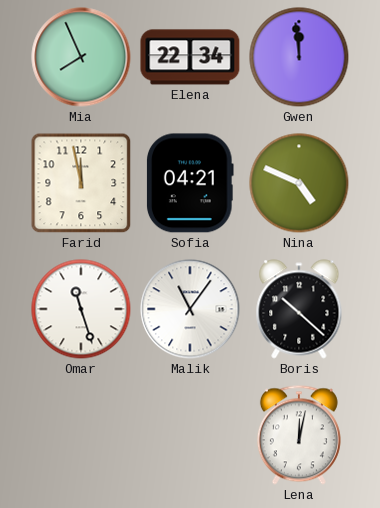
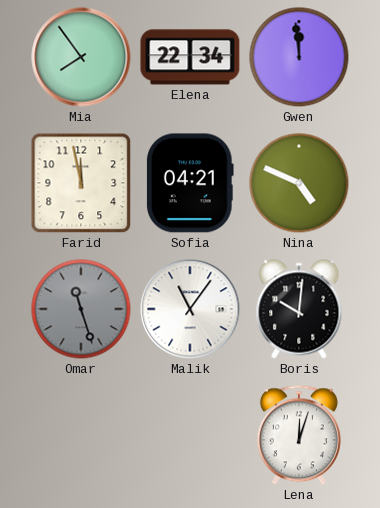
Mia: 7:56 -> 7:54
Omar dial: white -> grey
Boris: 10:22 -> 10:01
Lena: 12:02 -> 12:03
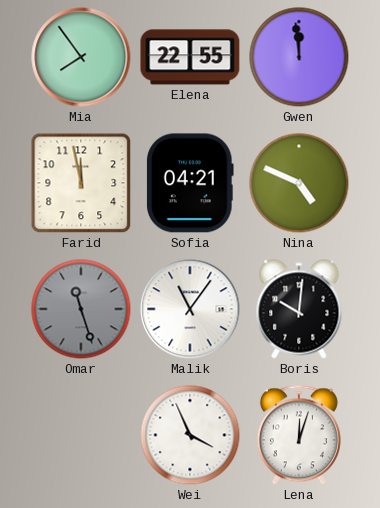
Elena: 22:34 -> 22:55
Wei: none -> 3:56
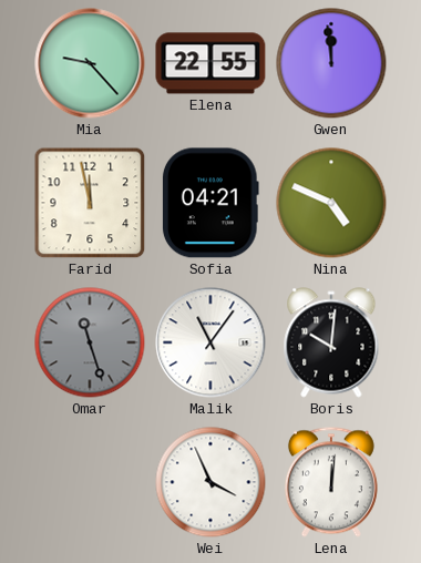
Mia: 7:54 -> 9:23
Lena: 12:03 -> 12:01
